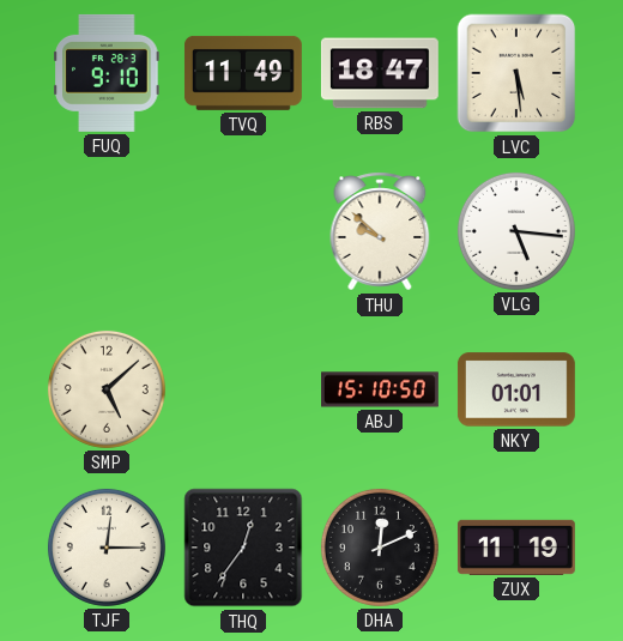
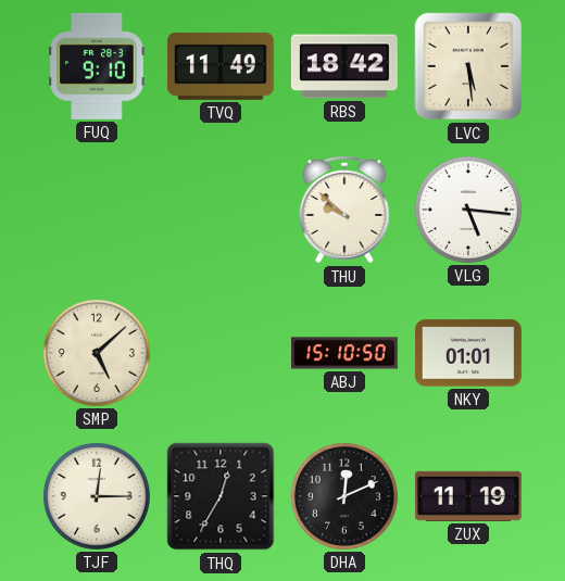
RBS: 18:47 -> 18:42
THQ: 12:36 -> 12:35
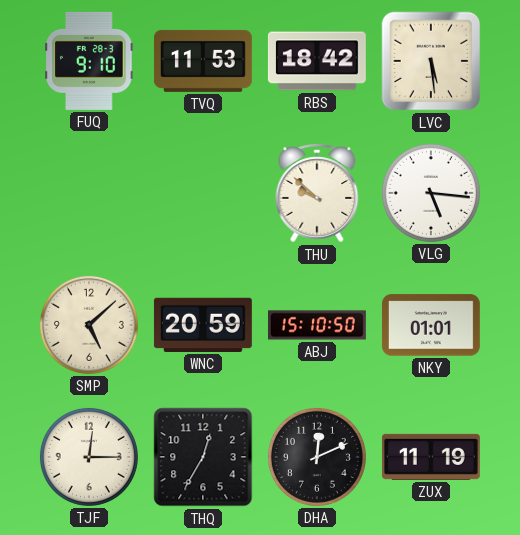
TVQ: 11:49 -> 11:53
WNC: none -> 20:59
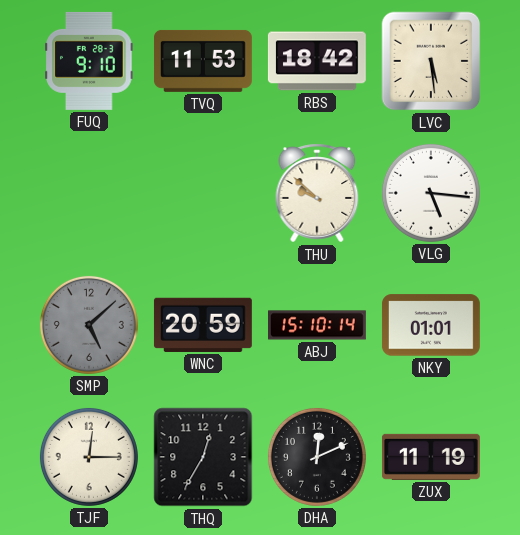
SMP dial: cream -> grey
ABJ: 15:10:50 -> 15:10:14
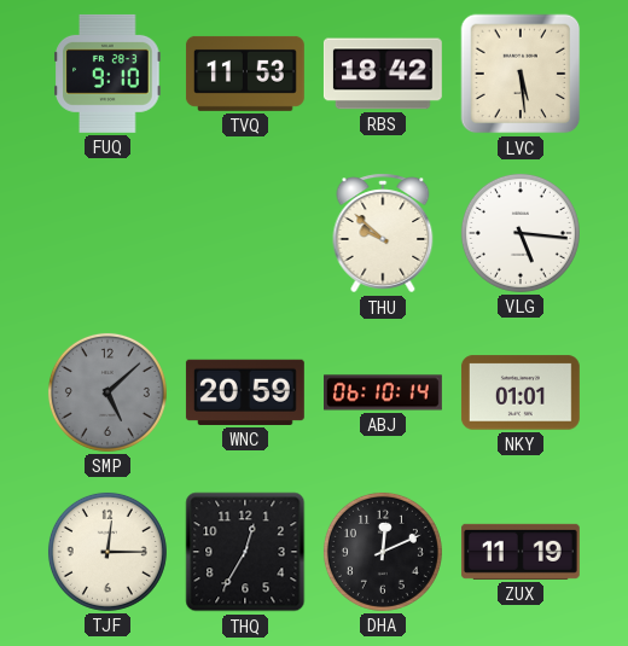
ABJ: 15:10 -> 06:10
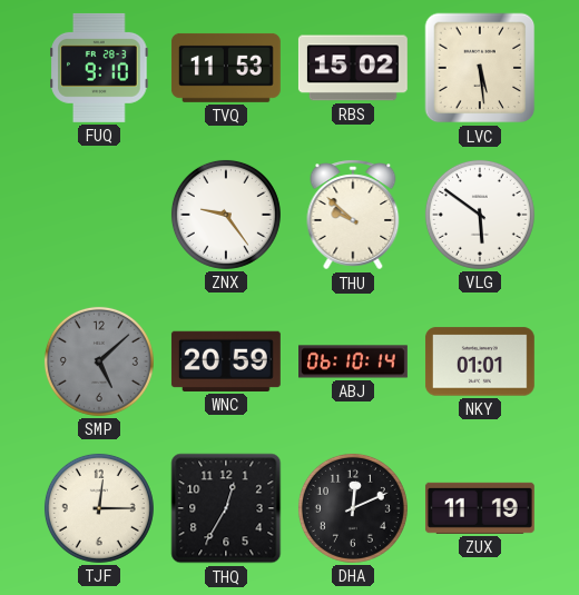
RBS: 18:42 -> 15:02
ZNX: none -> 9:24
VLG: 5:16 -> 5:51
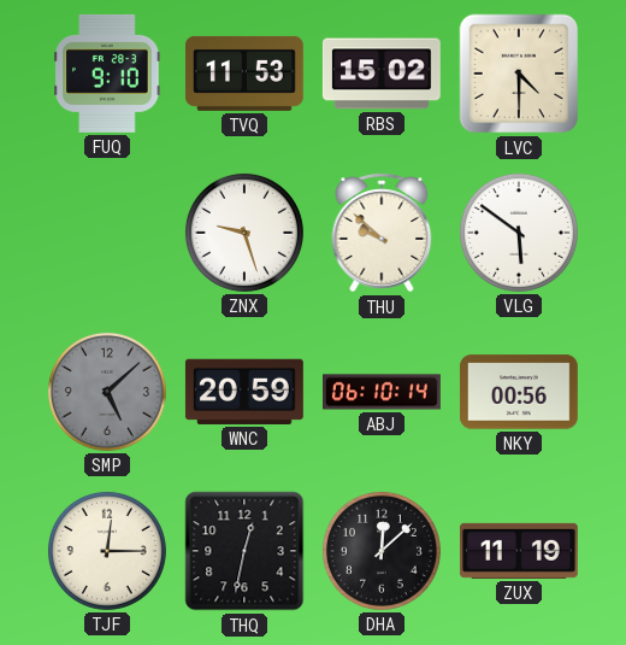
LVC: 5:29 -> 4:30
ZNX: 9:24 -> 9:27
NKY: 01:01 -> 00:56
THQ: 12:35 -> 12:32
DHA: 12:11 -> 12:08
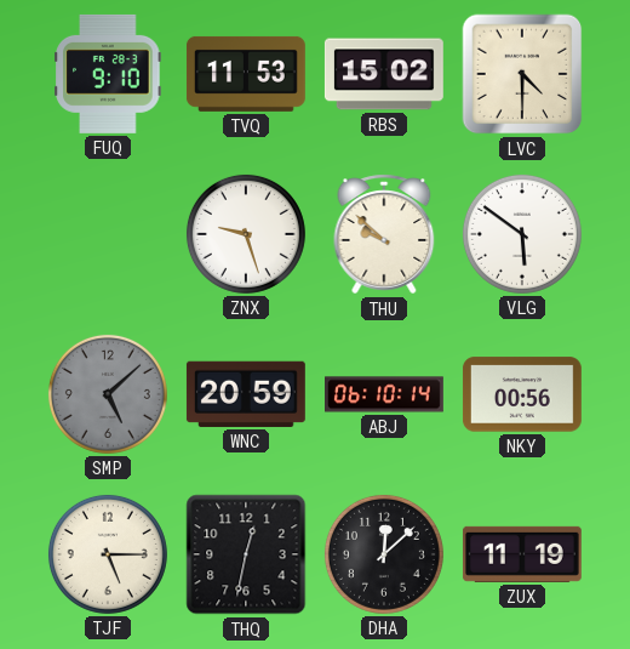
TJF: 12:15 -> 5:15
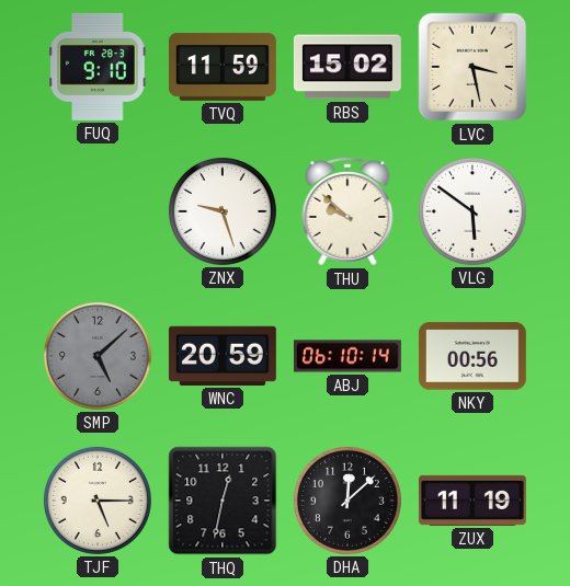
TVQ: 11:53 -> 11:59
LVC: 4:30 -> 3:28
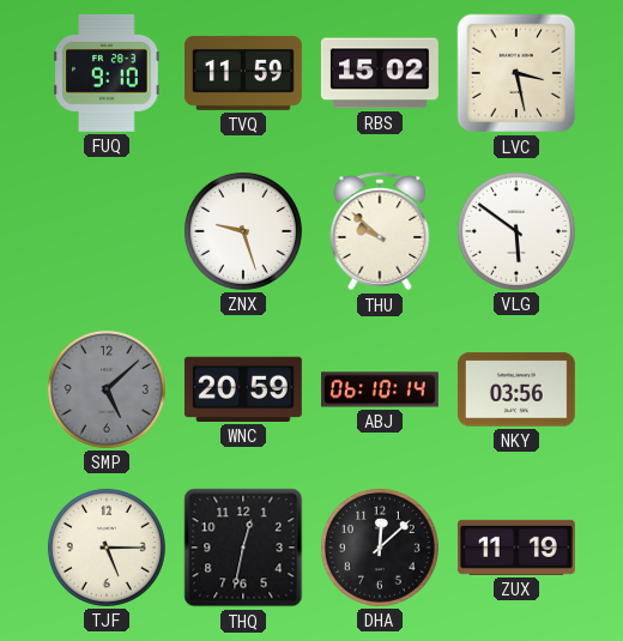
NKY: 00:56 -> 03:56
